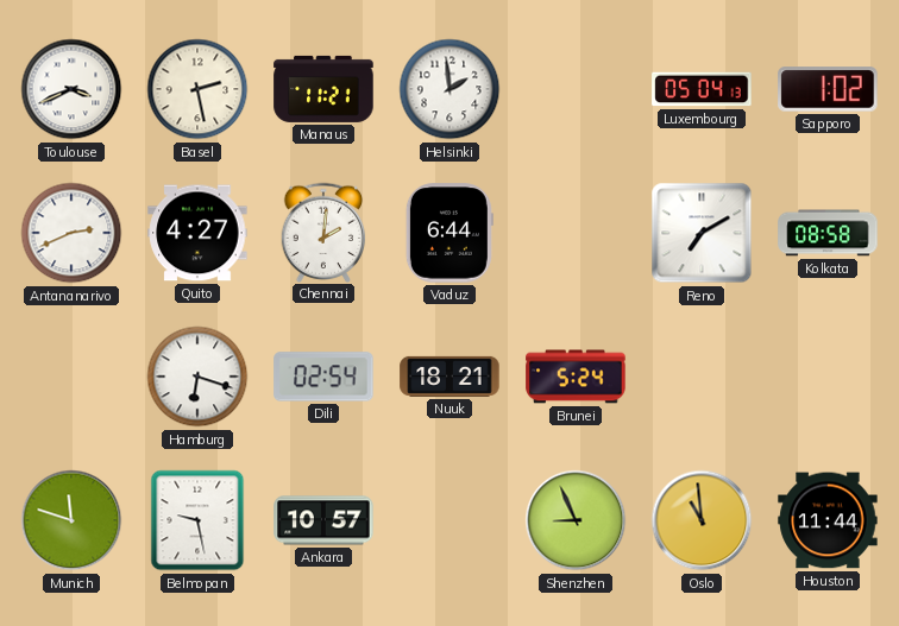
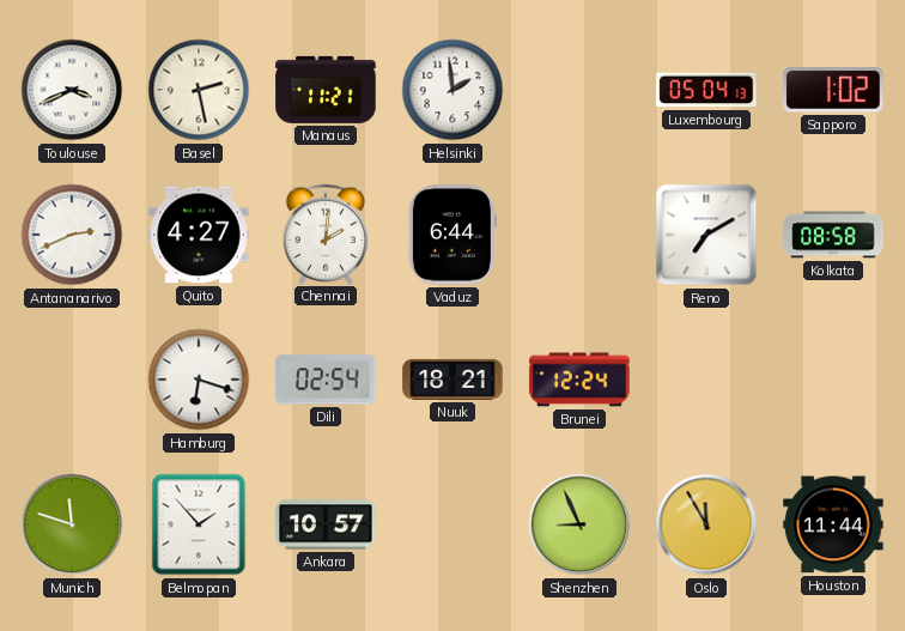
Brunei: 5:24 -> 12:24
Belmopan: 9:28 -> 1:53
Oslo: 10:59 -> 11:55
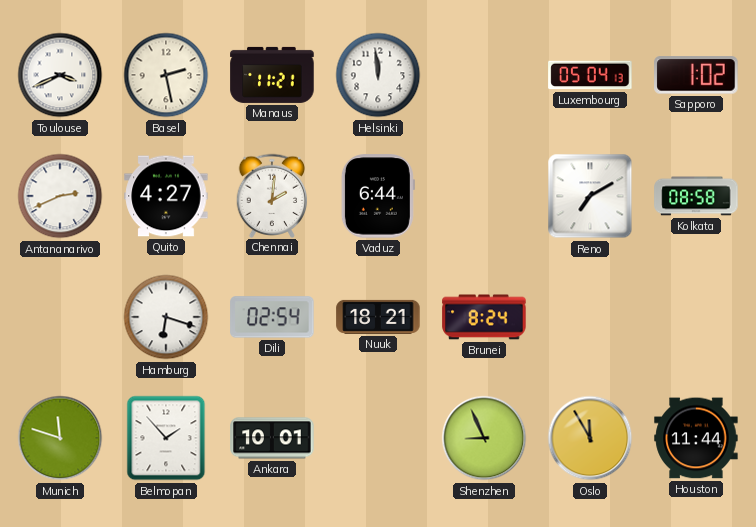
Helsinki: 1:59 -> 11:59
Brunei: 12:24 -> 8:24
Ankara: 10:57 -> 10:01
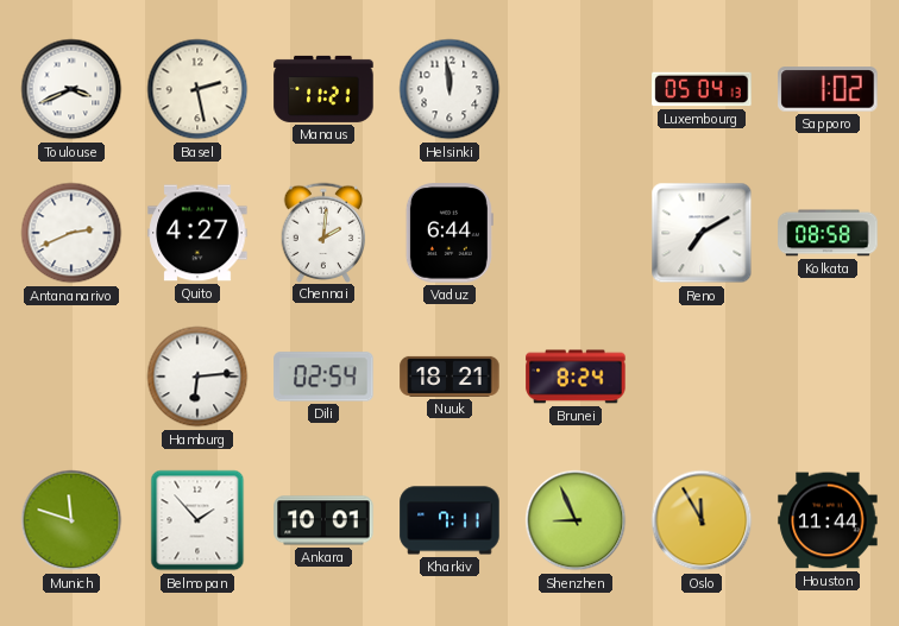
Hamburg: 6:18 -> 6:14
Kharkiv: none -> 7:11
